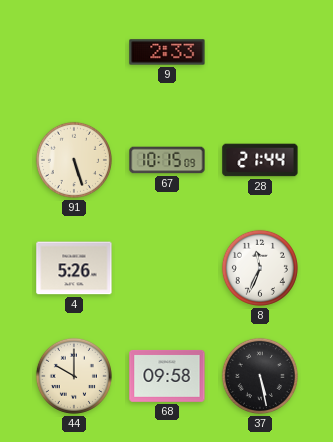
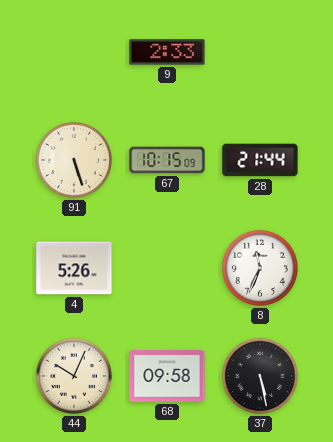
44: 10:00 -> 10:04
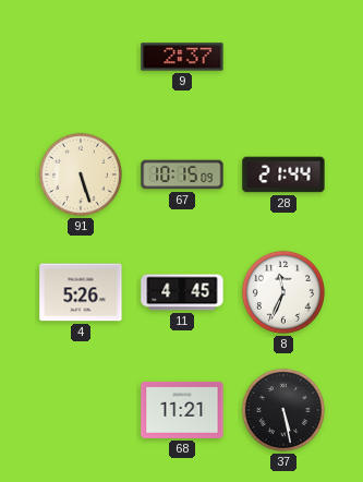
9: 2:33 -> 2:37
11: none -> 4:45
44: 10:04 -> none
68: 09:58 -> 11:21
